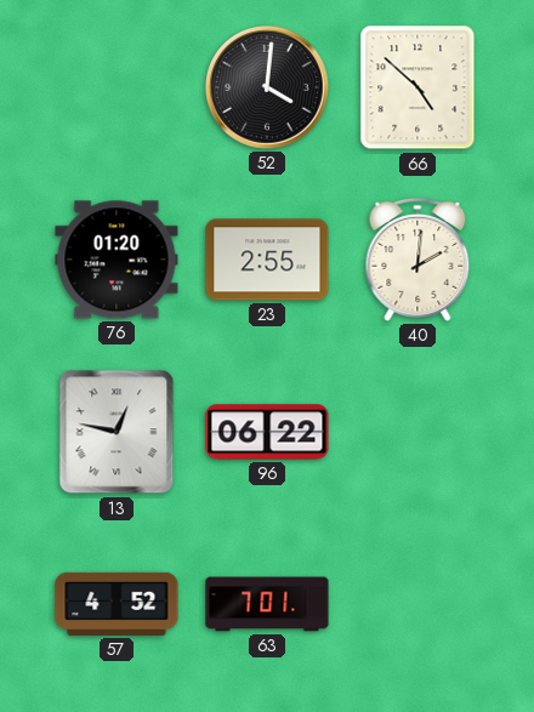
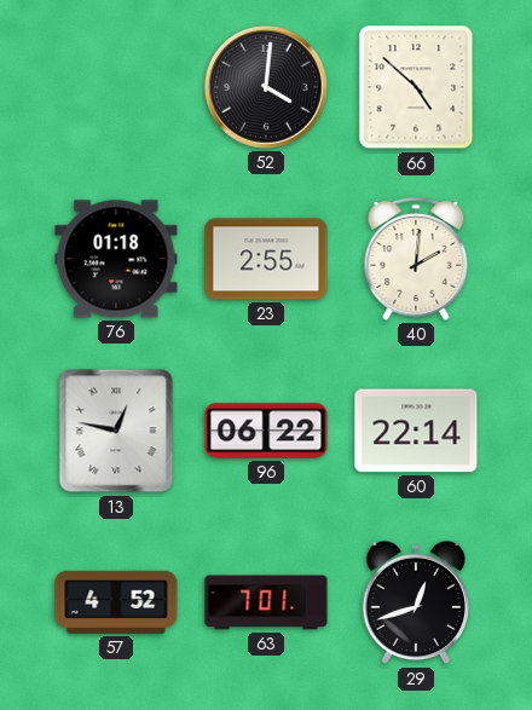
76: 01:20 -> 01:18
60: none -> 22:14
29: none -> 12:42
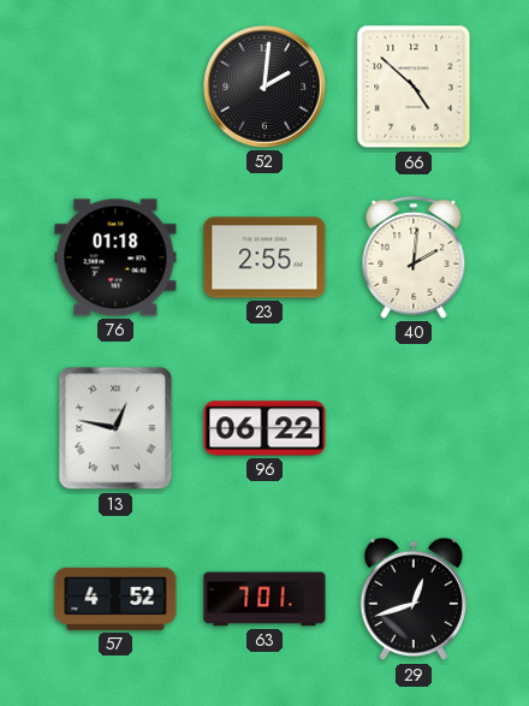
52: 4:01 -> 2:01
60: 22:14 -> none
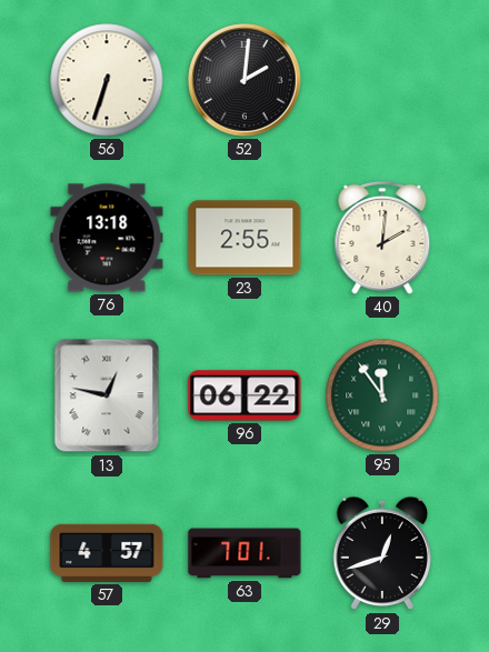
56: none -> 6:33
66: 4:52 -> none
76: 01:18 -> 13:18
95: none -> 11:54
57: 4:52 -> 4:57
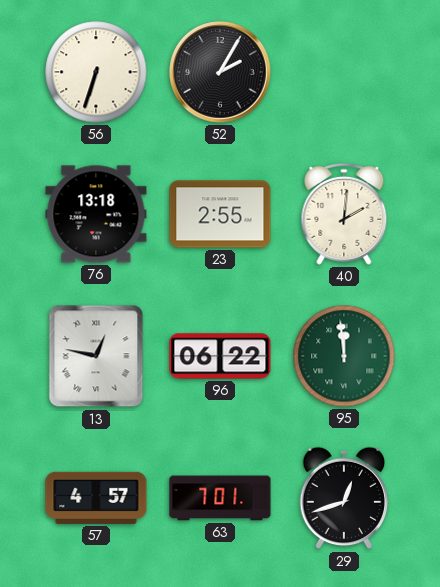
52: 2:01 -> 2:05
95: 11:54 -> 11:59
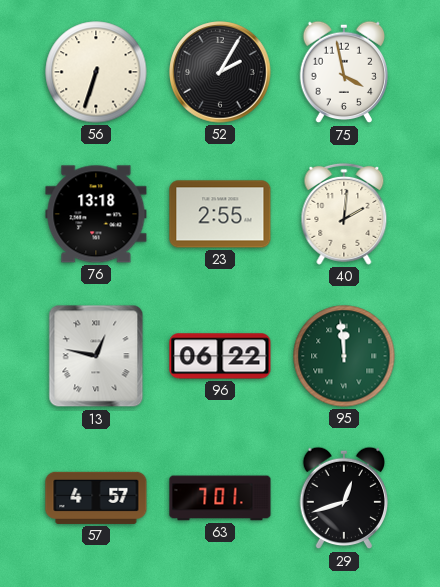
75: none -> 3:58
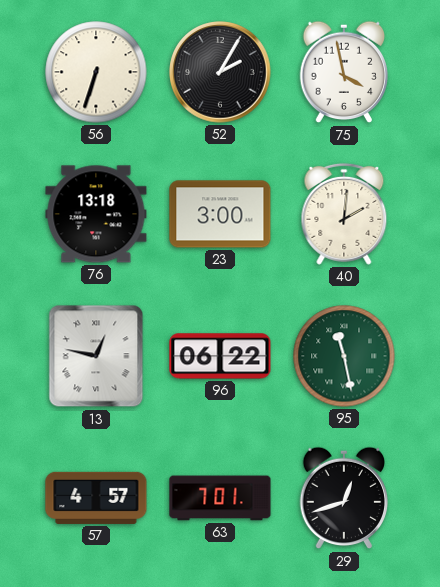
23: 2:55 -> 3:00
95: 11:59 -> 11:28
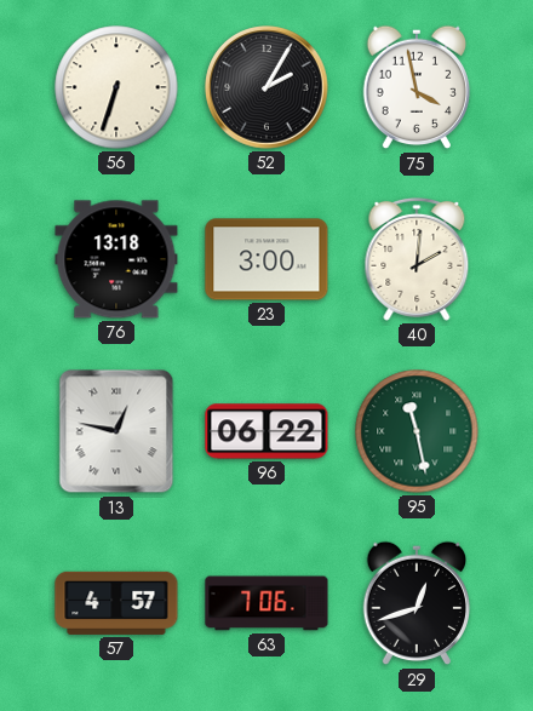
63: 7:01 -> 7:06
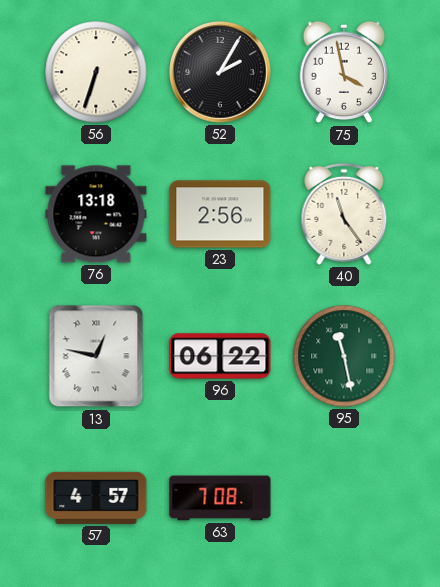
23: 3:00 -> 2:56
40: 2:01 -> 11:24
63: 7:06 -> 7:08
29: 12:42 -> none
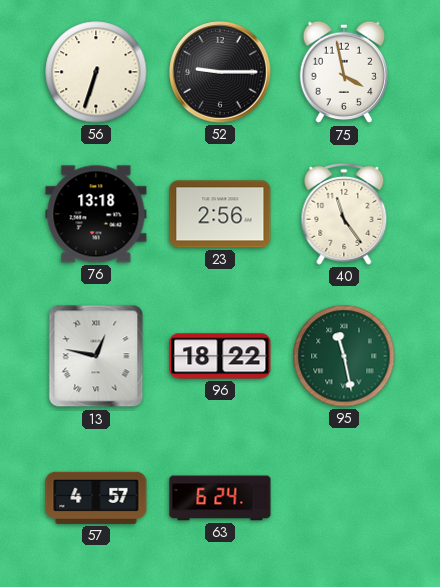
52: 2:05 -> 9:15
96: 06:22 -> 18:22
63: 7:08 -> 6:24
